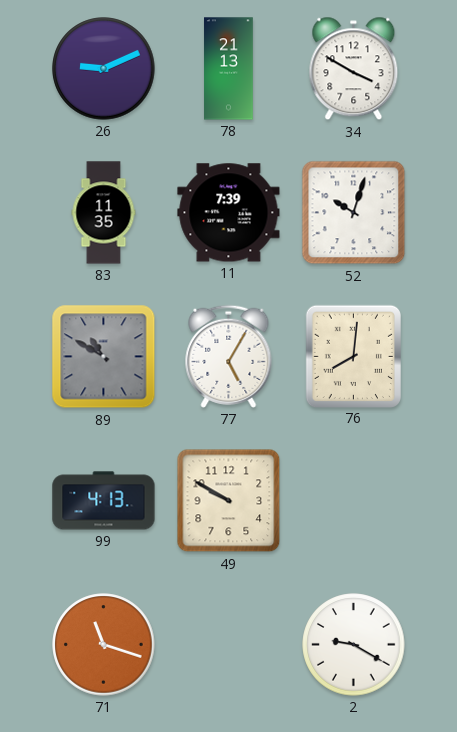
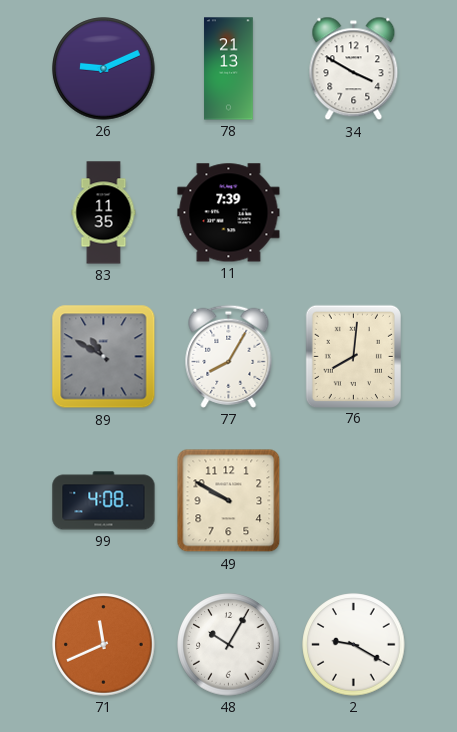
52: 10:03 -> none
77: 5:05 -> 8:05
99: 4:13 -> 4:08
71: 11:18 -> 11:41
48: none -> 10:05
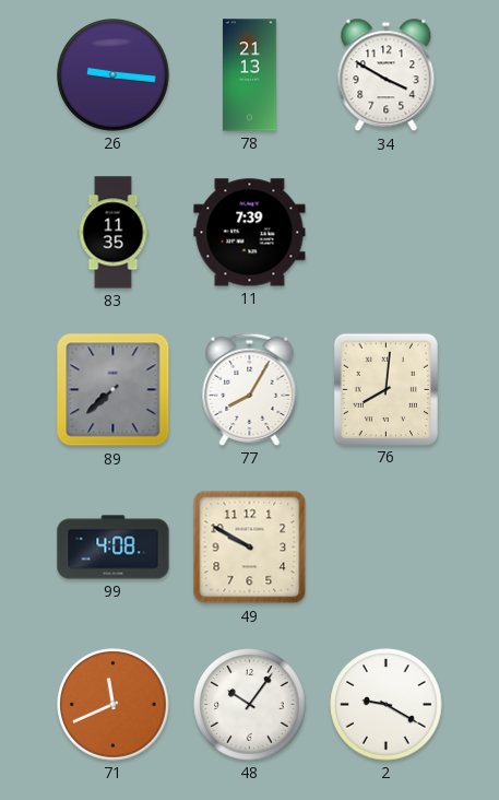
26: 9:11 -> 9:16
89: 10:50 -> 7:38
48: 10:05 -> 10:06
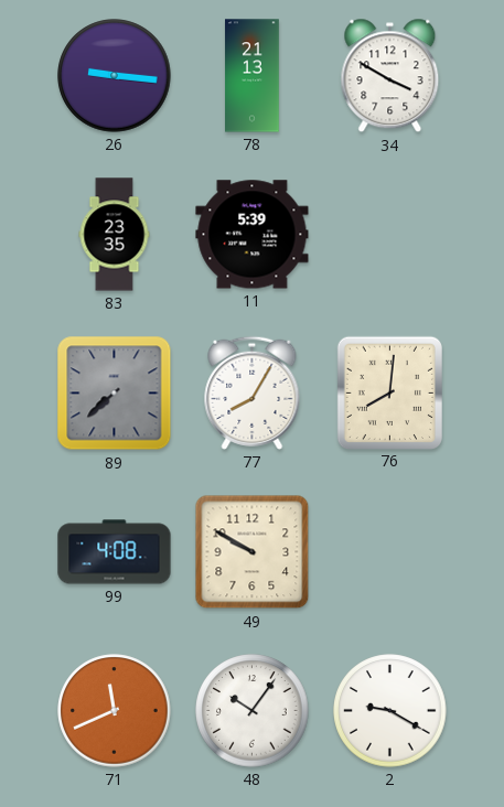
83: 11:35 -> 23:35
11: 7:39 -> 5:39
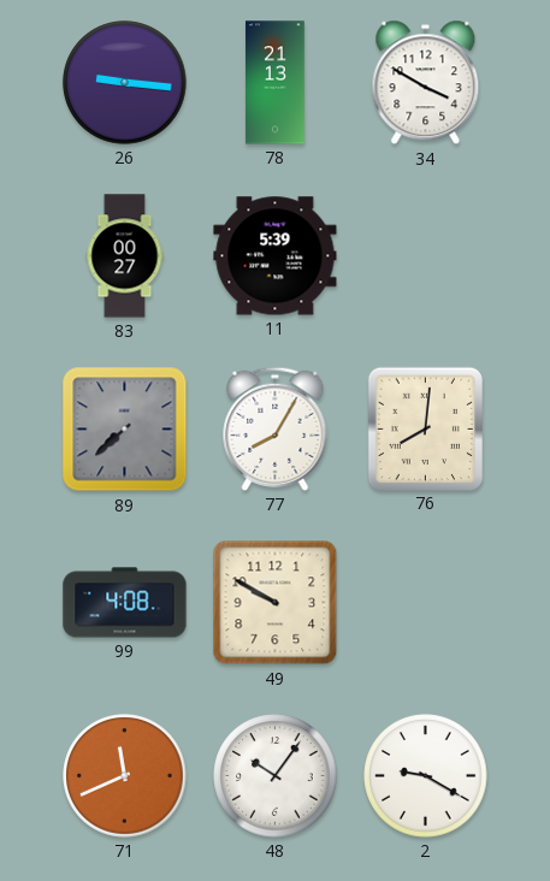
83: 23:35 -> 00:27
